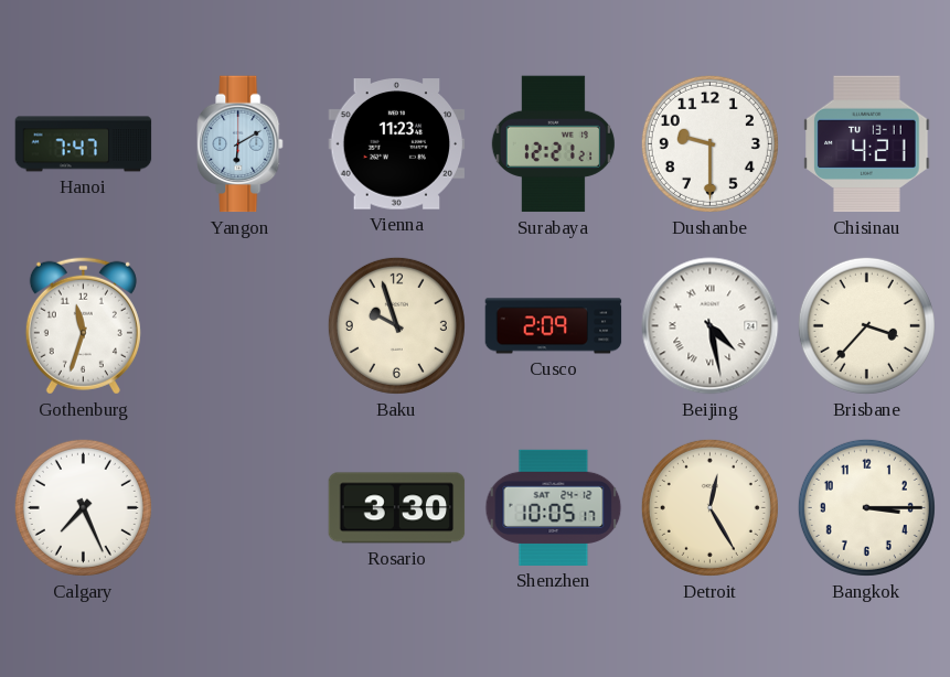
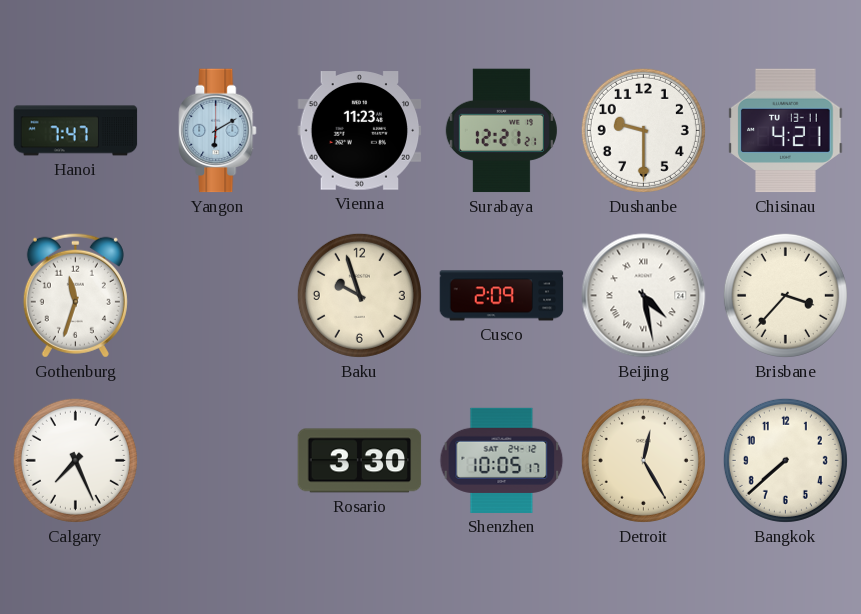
Bangkok: 3:15 -> 7:38
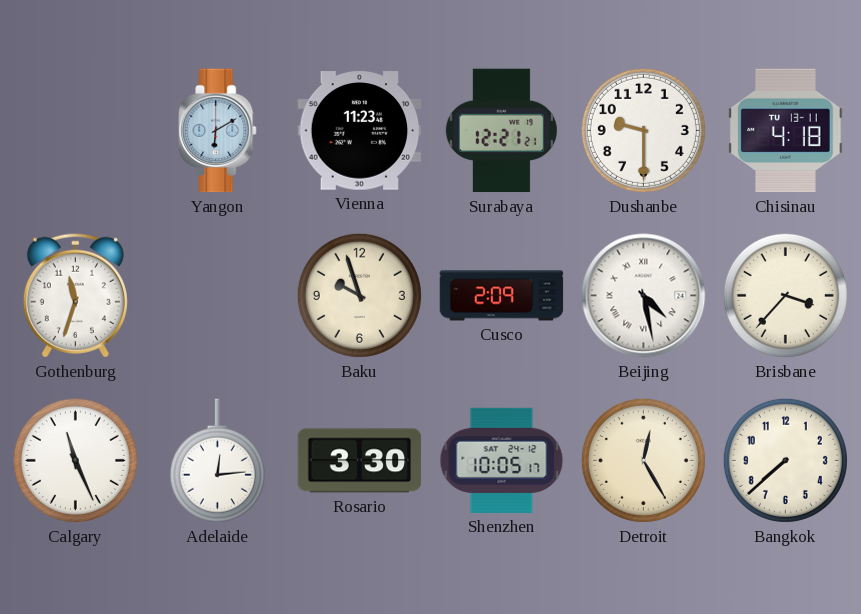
Hanoi: 7:47 -> none
Chisinau: 4:21 -> 4:18
Calgary: 7:26 -> 11:26
Adelaide: none -> 12:14
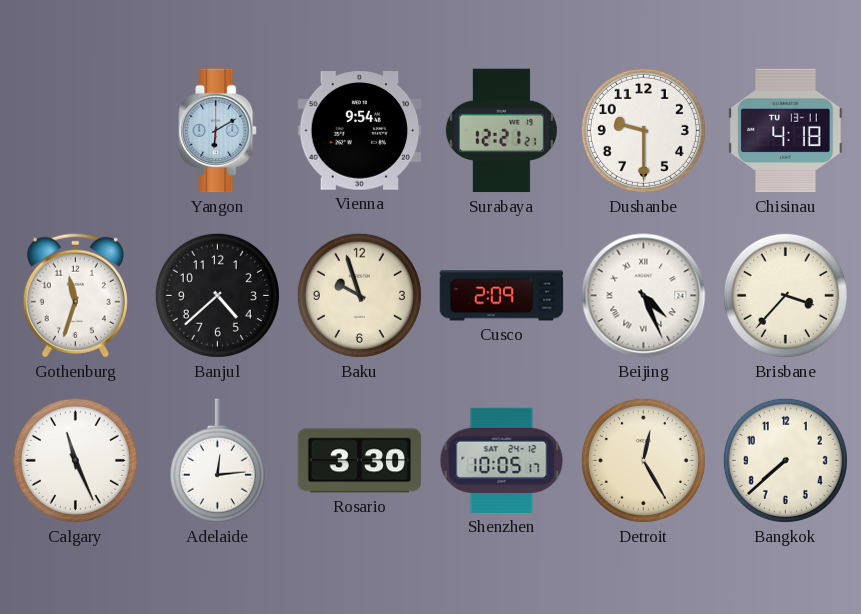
Vienna: 11:23 -> 9:54
Banjul: none -> 4:38
Beijing: 4:28 -> 4:26
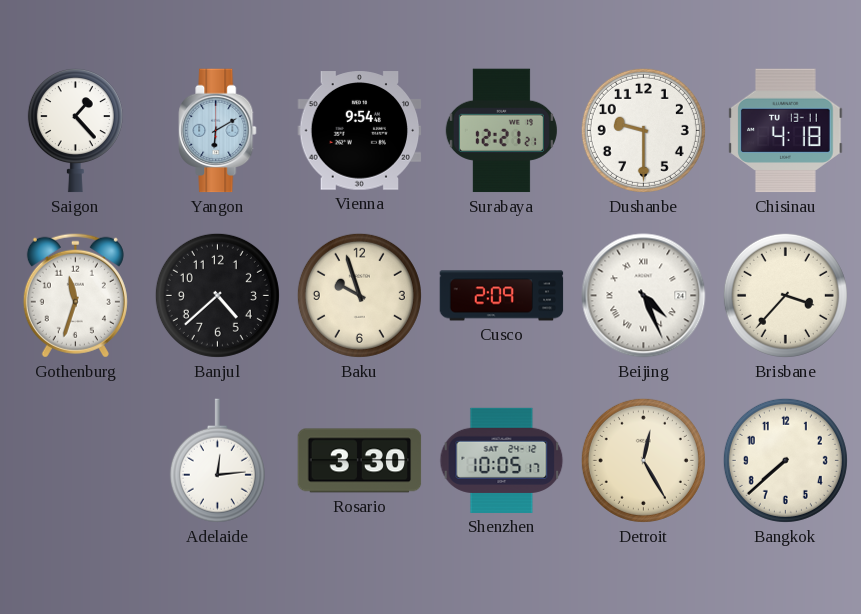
Saigon: none -> 1:23
Calgary: 11:26 -> none
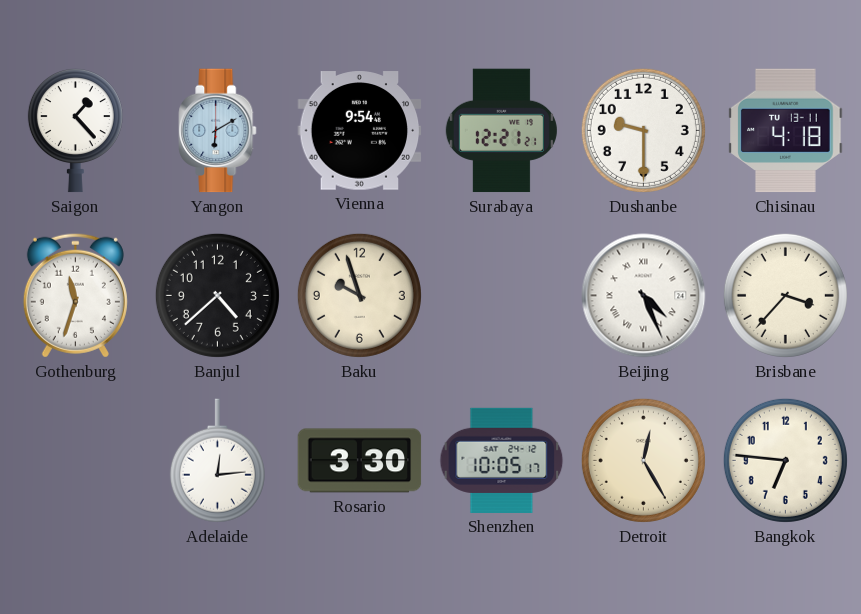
Cusco: 2:09 -> none
Bangkok: 7:38 -> 6:46
